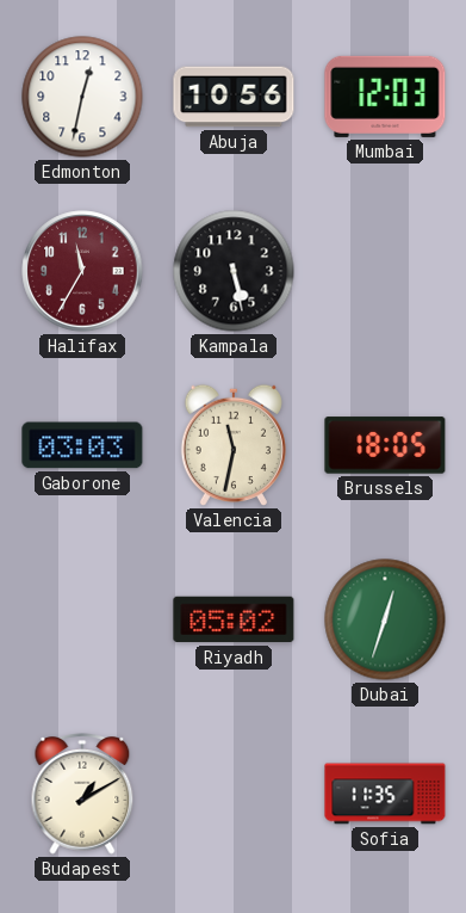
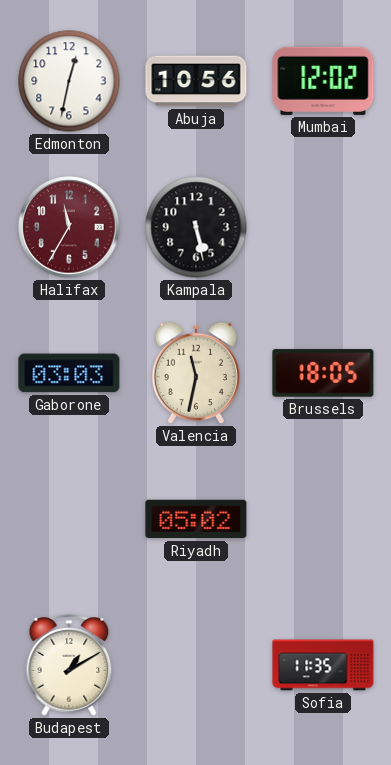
Mumbai: 12:03 -> 12:02
Dubai: 12:33 -> none
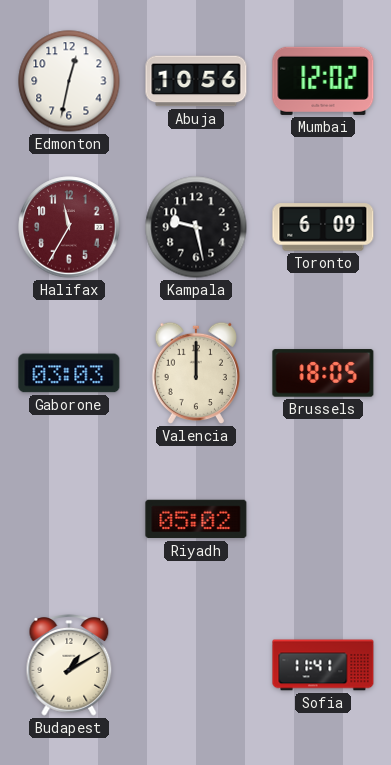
Kampala: 5:28 -> 9:28
Toronto: none -> 6:09
Valencia: 11:32 -> 12:00
Sofia: 11:35 -> 11:41
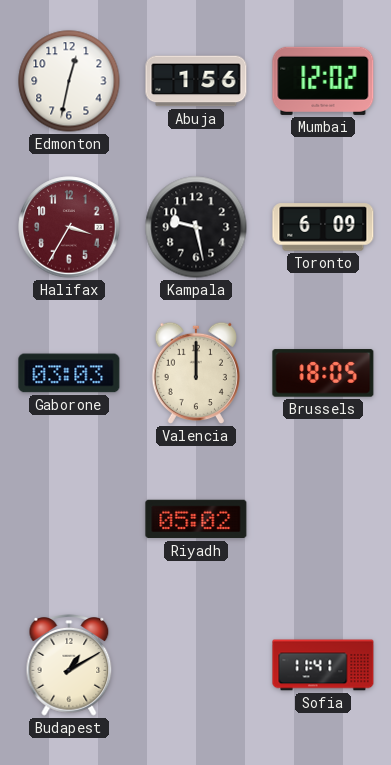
Abuja: 10:56 -> 1:56
Halifax: 11:35 -> 3:35
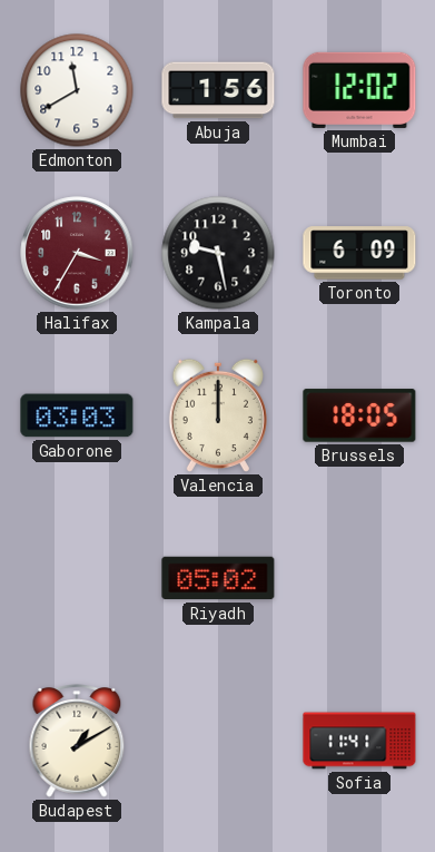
Edmonton: 12:32 -> 11:40
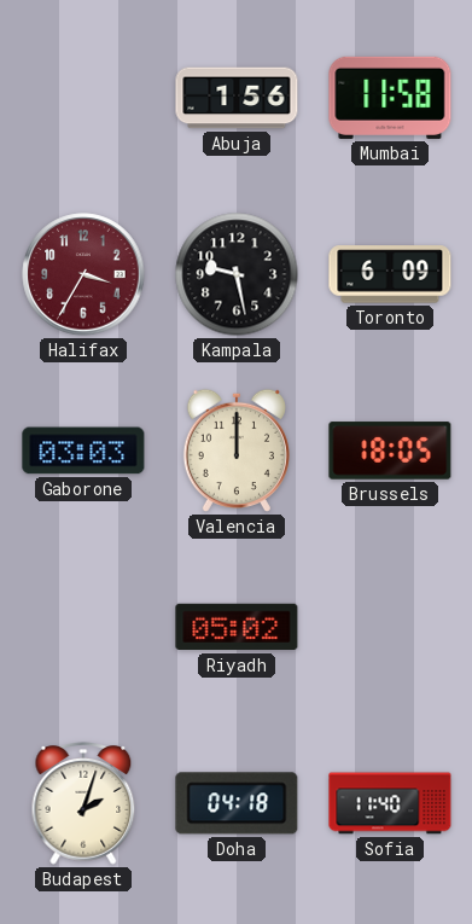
Edmonton: 11:40 -> none
Mumbai: 12:02 -> 11:58
Budapest: 1:10 -> 2:03
Doha: none -> 04:18
Sofia: 11:41 -> 11:40
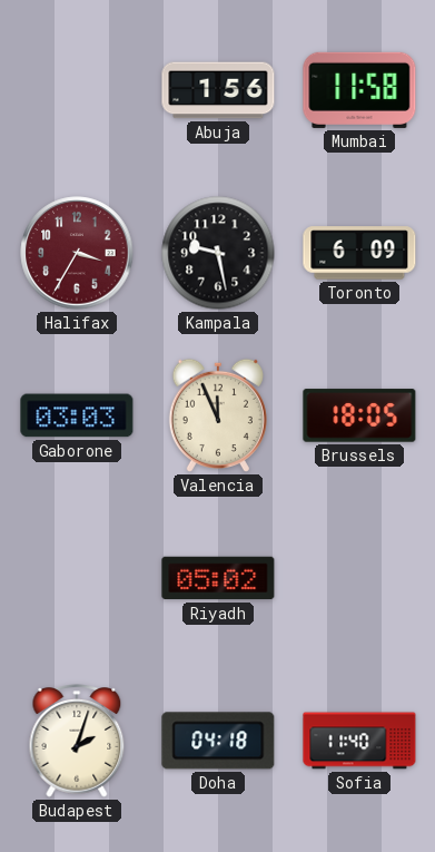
Valencia: 12:00 -> 11:56
